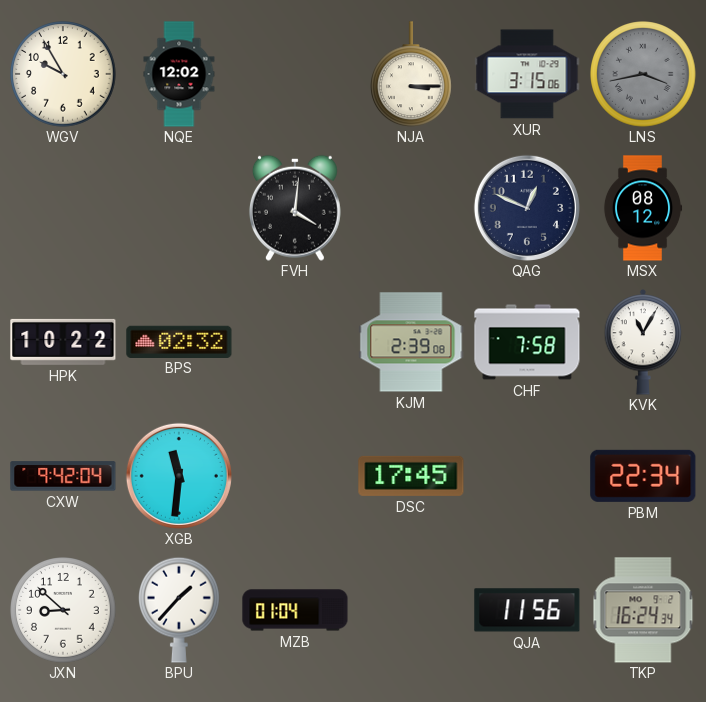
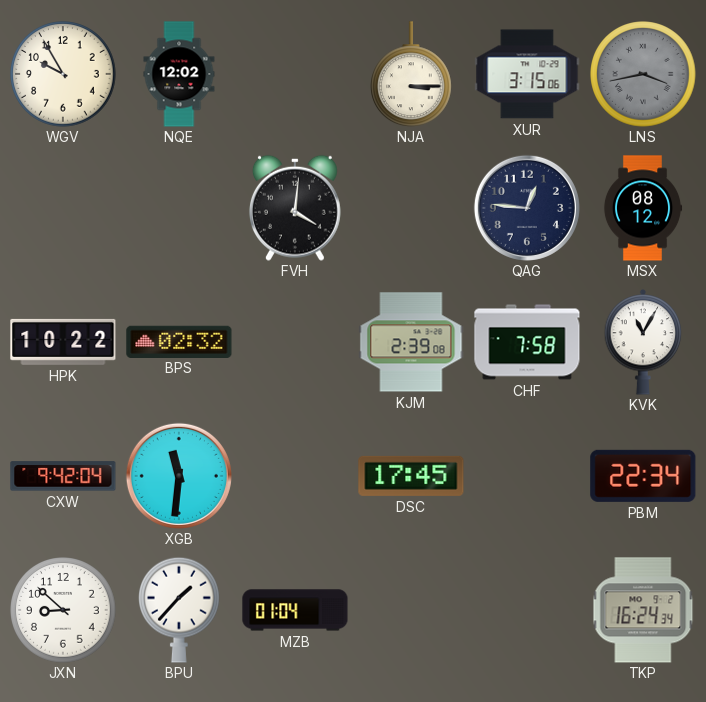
QAG: 12:49 -> 12:46
QJA: 11:56 -> none
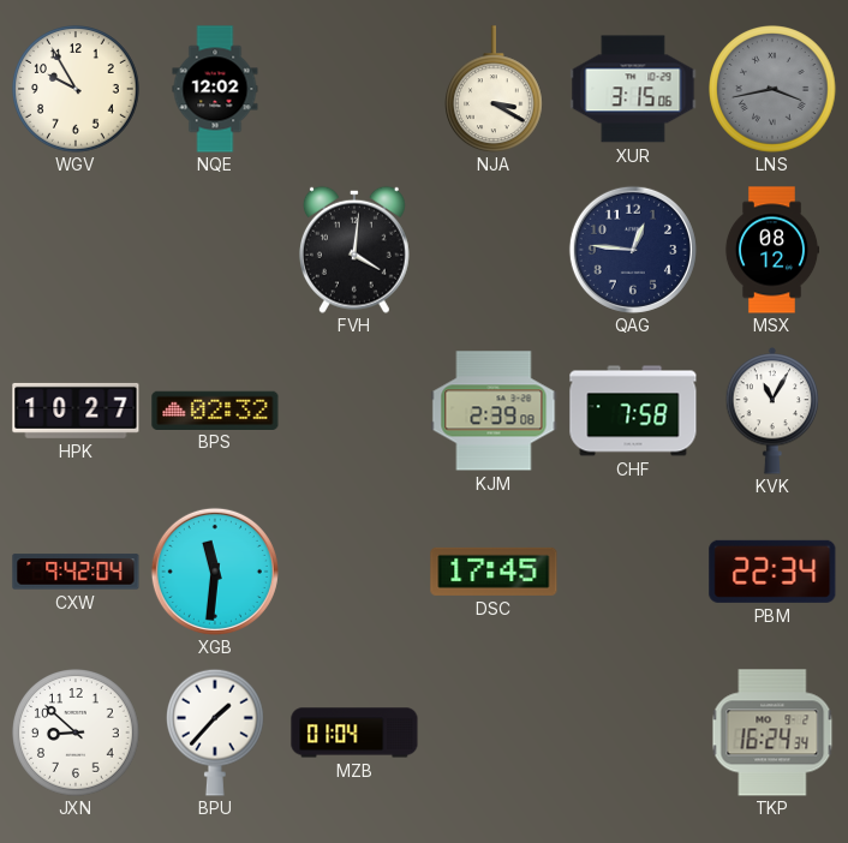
NJA: 3:15 -> 3:20
HPK: 10:22 -> 10:27
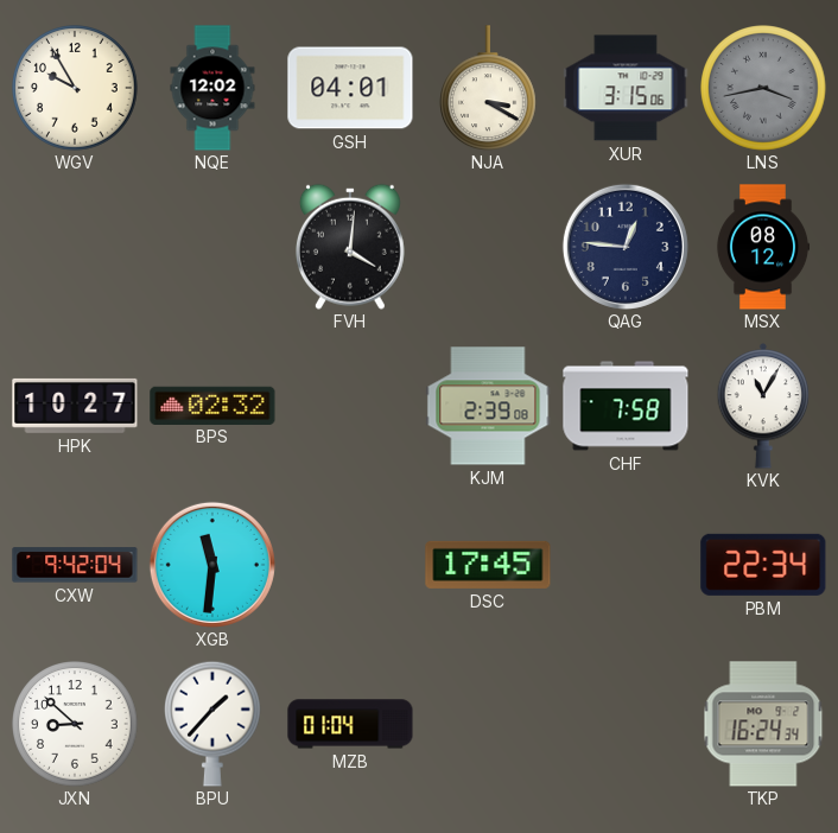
GSH: none -> 04:01
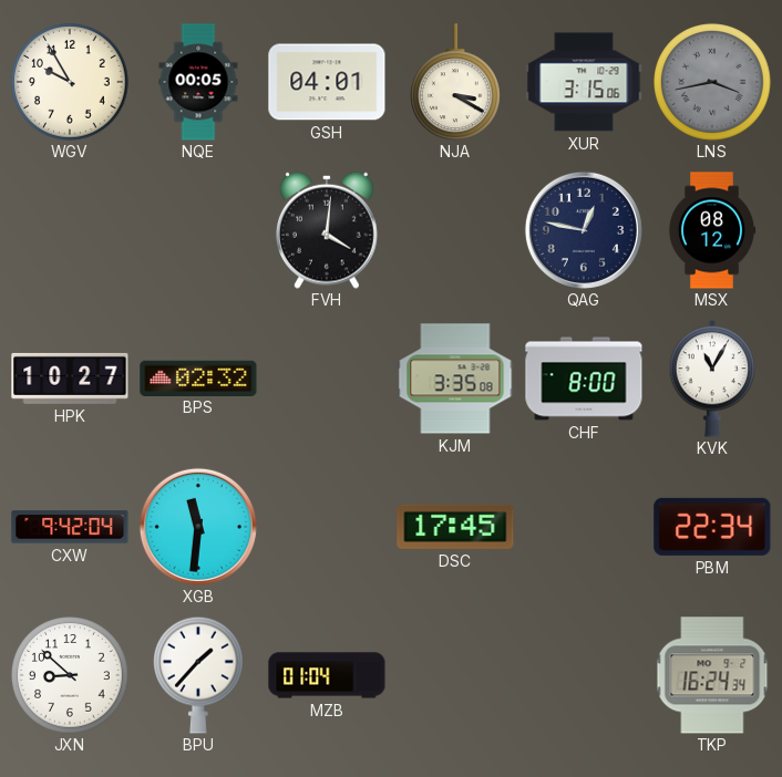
NQE: 12:02 -> 00:05
QAG: 12:46 -> 12:47
KJM: 2:39 -> 3:35
CHF: 7:58 -> 8:00
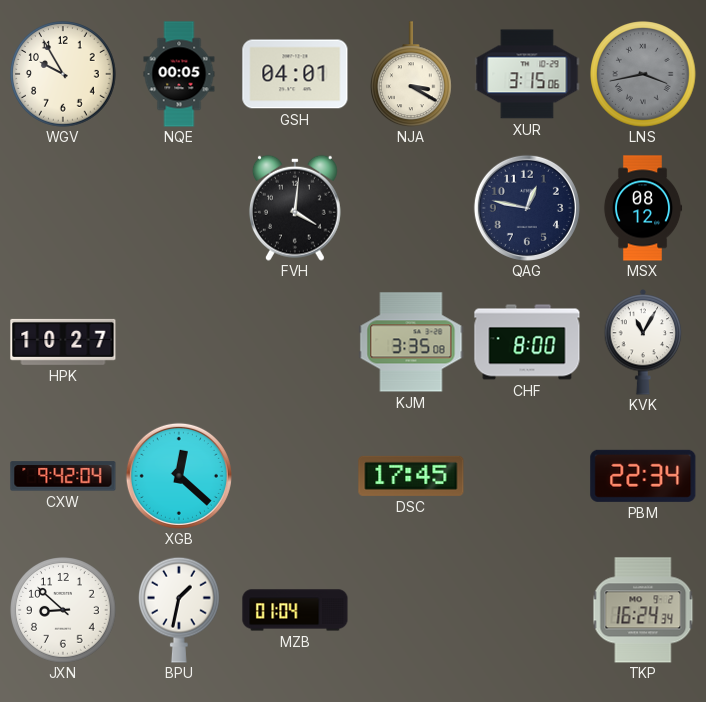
BPS: 02:32 -> none
XGB: 11:31 -> 12:22
BPU: 1:37 -> 1:32
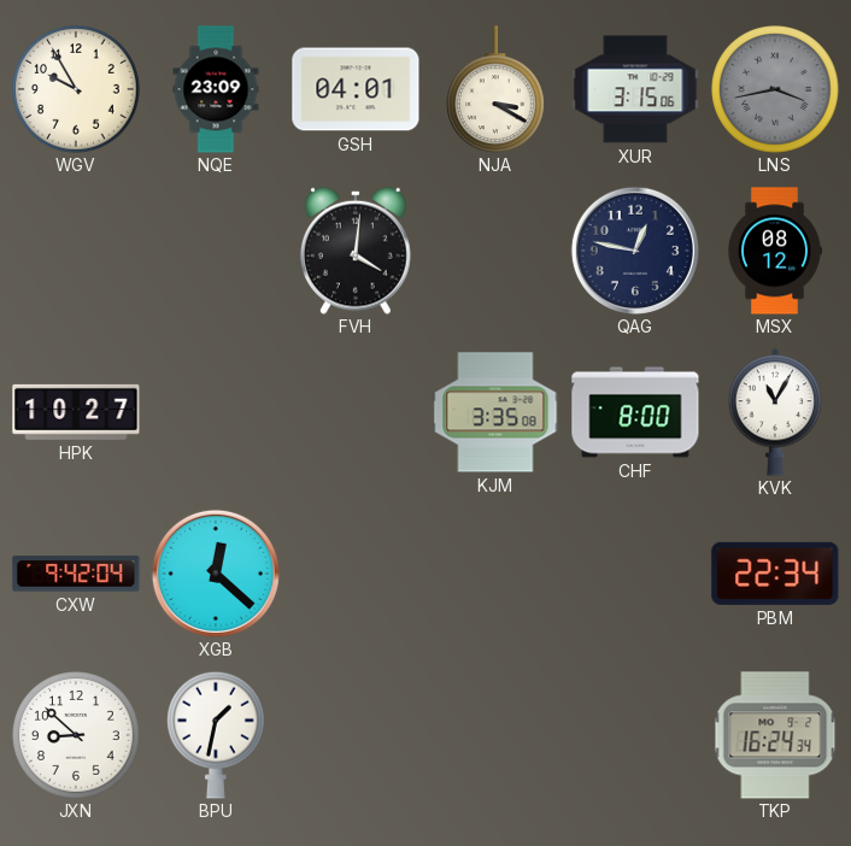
NQE: 00:05 -> 23:09
DSC: 17:45 -> none
MZB: 01:04 -> none
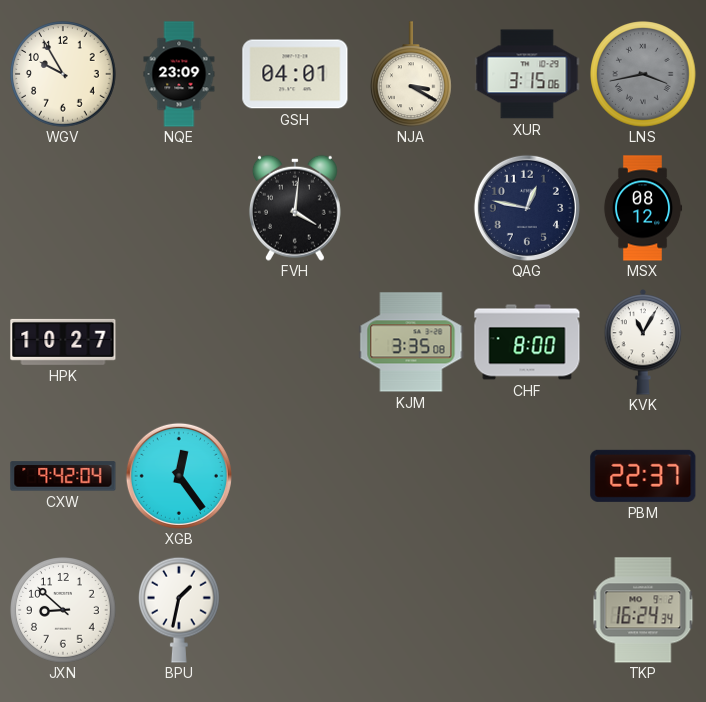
XGB: 12:22 -> 12:24
PBM: 22:34 -> 22:37
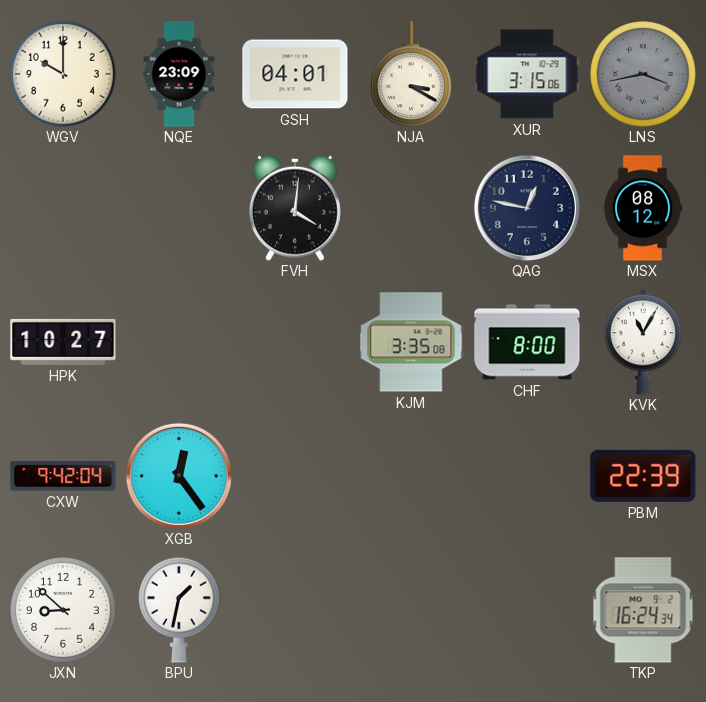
WGV: 9:55 -> 10:00
PBM: 22:37 -> 22:39
